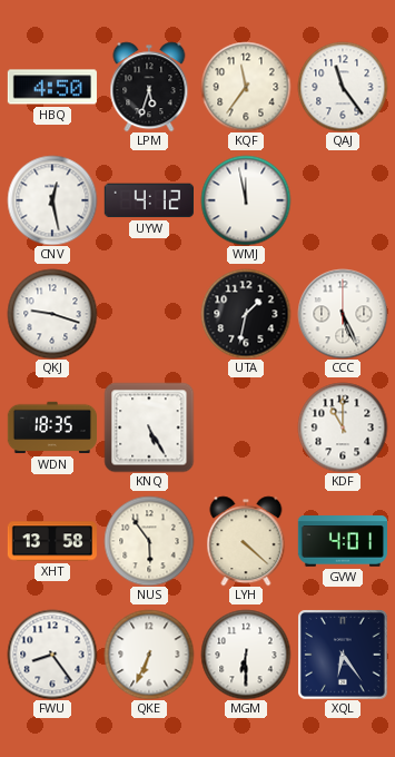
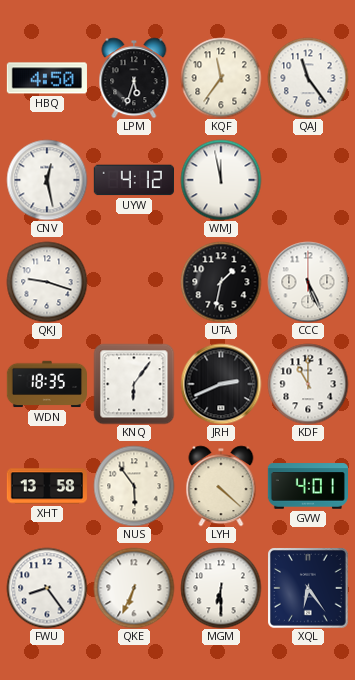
KNQ: 5:25 -> 6:06
JRH: none -> 2:41
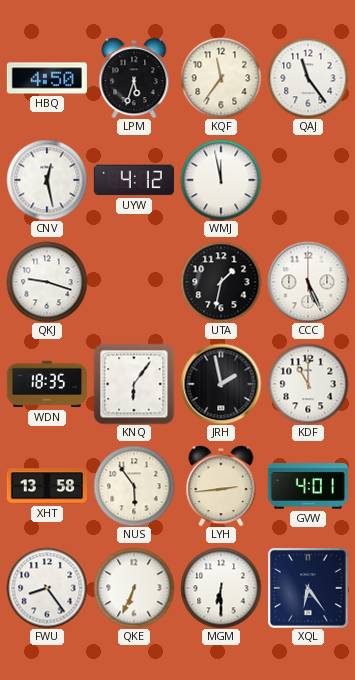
JRH: 2:41 -> 1:58
LYH: 4:22 -> 2:44
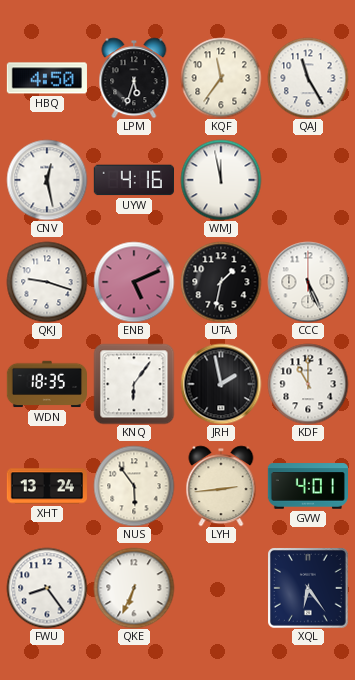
QAJ: 11:24 -> 11:25
UYW: 4:12 -> 4:16
ENB: none -> 5:11
XHT: 13:58 -> 13:24
MGM: 6:30 -> none
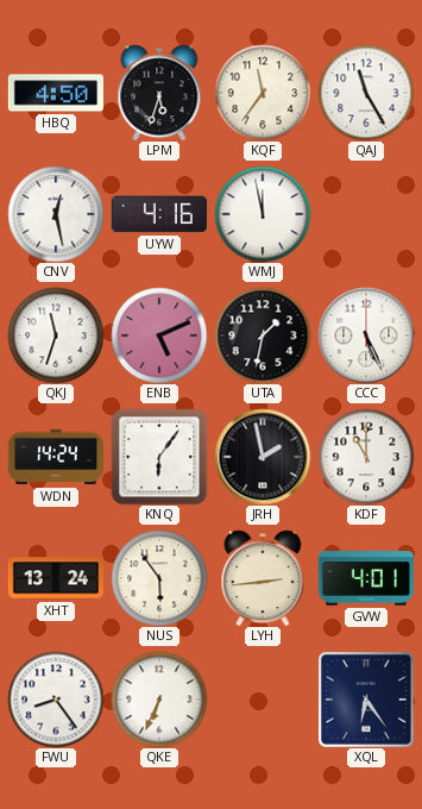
QKJ: 9:18 -> 11:33
WDN: 18:35 -> 14:24
